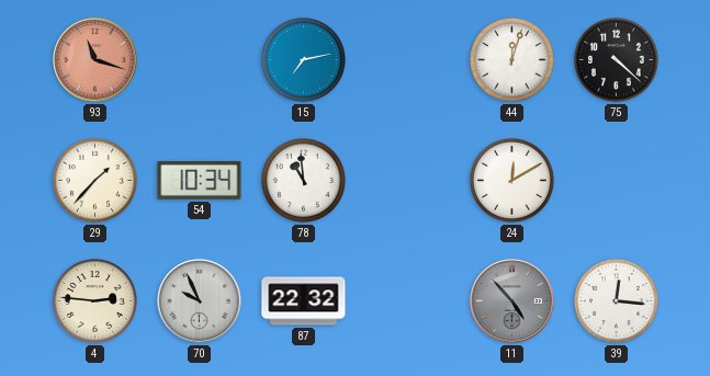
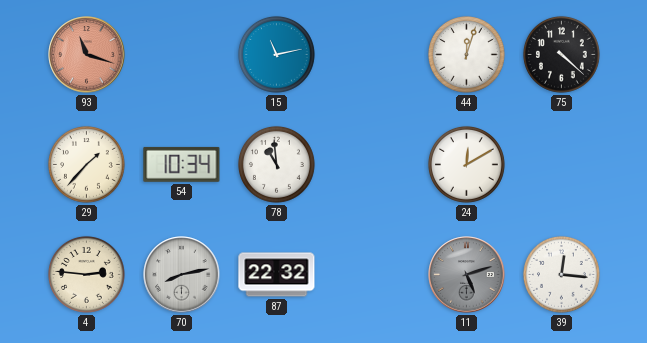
15: 7:13 -> 11:13
70: 9:56 -> 8:13
11: 4:53 -> 5:12
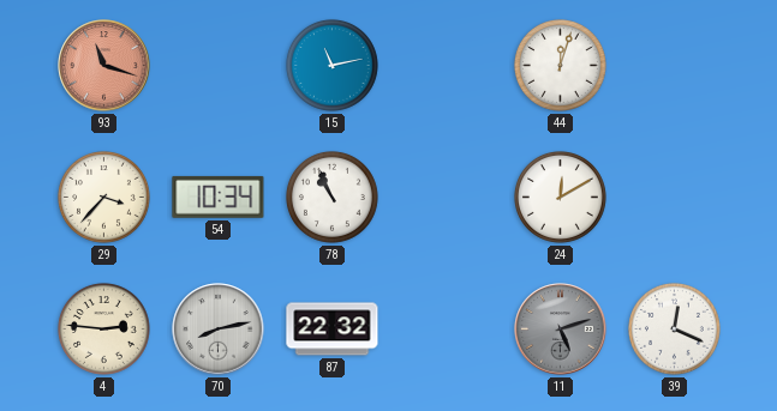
75: 4:22 -> none
29: 1:37 -> 3:37
78: 10:59 -> 10:56
39: 12:16 -> 12:19
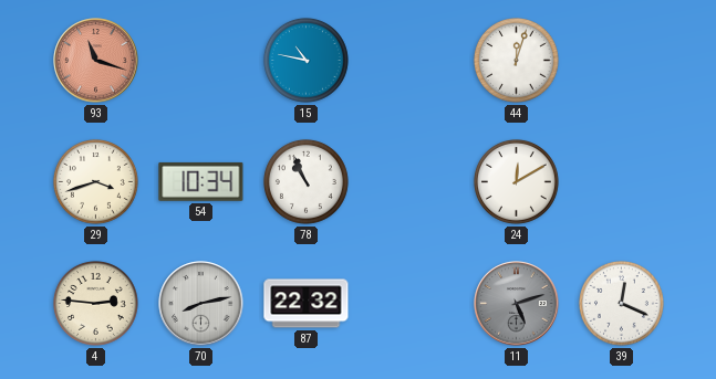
15: 11:13 -> 10:47
29: 3:37 -> 3:42
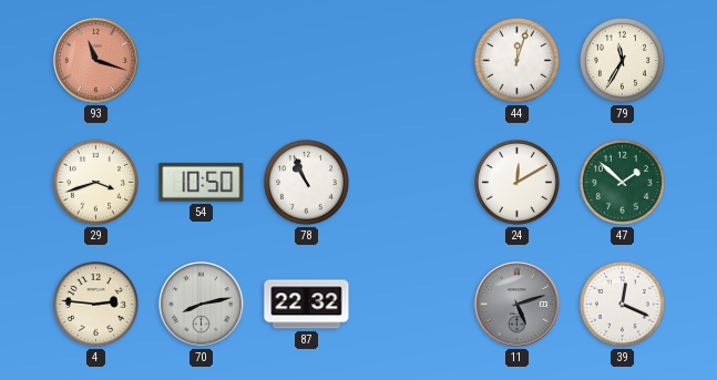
15: 10:47 -> none
79: none -> 11:35
54: 10:34 -> 10:50
47: none -> 1:52
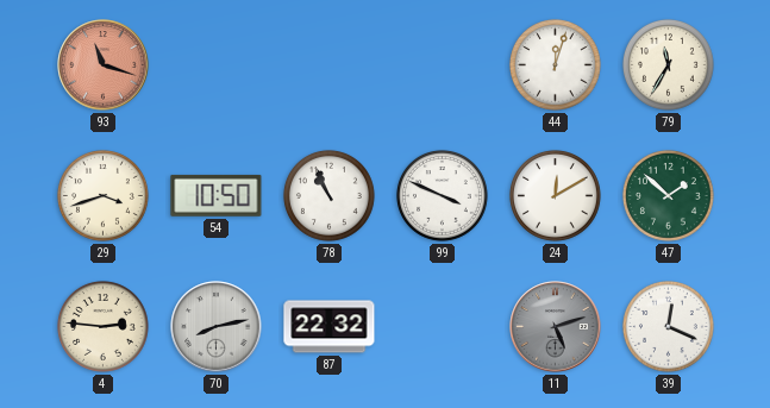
99: none -> 3:49
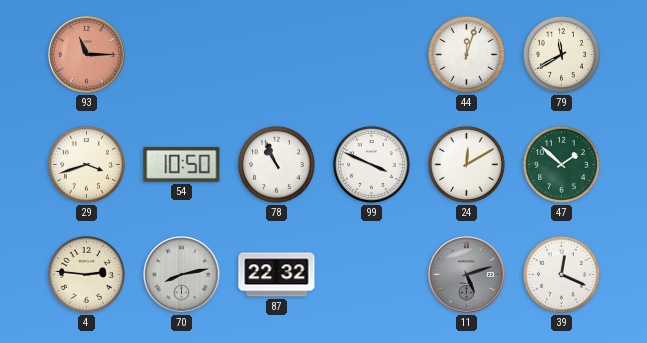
93: 11:18 -> 11:15
79: 11:35 -> 11:40
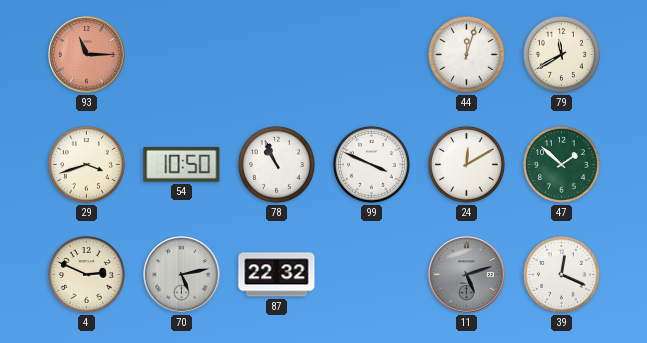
4: 2:46 -> 2:49
70: 8:13 -> 5:13
